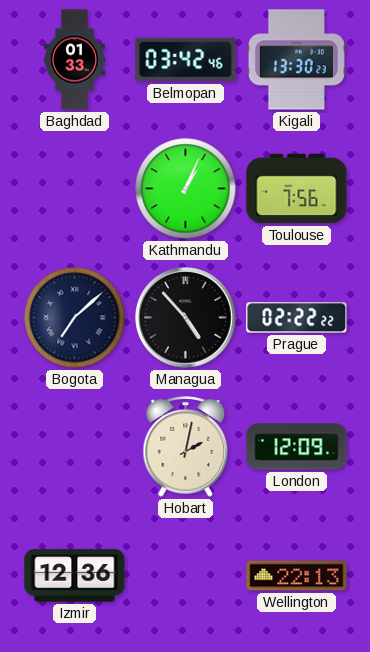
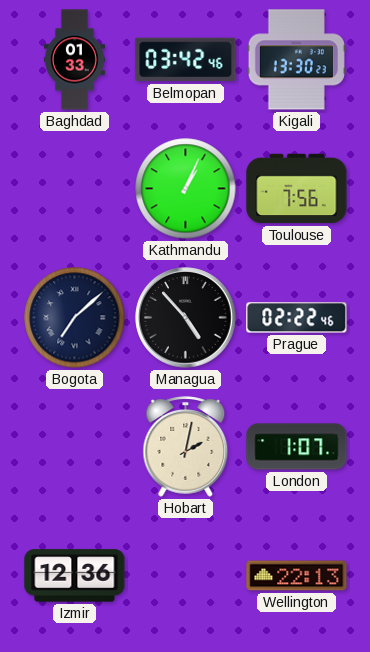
Prague: 02:22:22 -> 02:22:46
London: 12:09 -> 1:07
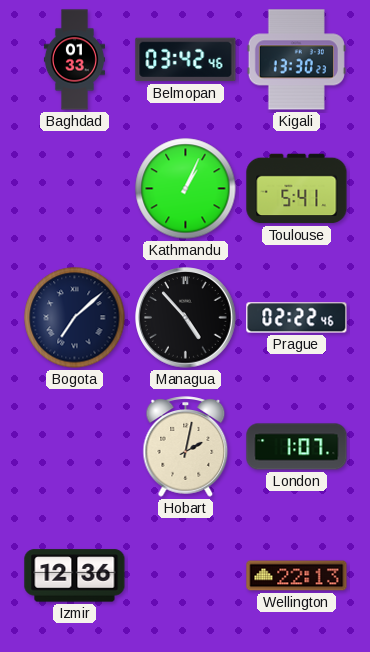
Toulouse: 7:56 -> 5:41
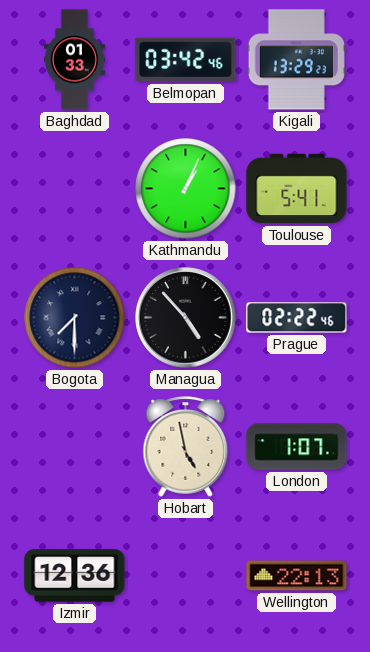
Kigali: 13:30 -> 13:29
Bogota: 7:08 -> 7:30
Hobart: 2:02 -> 4:58
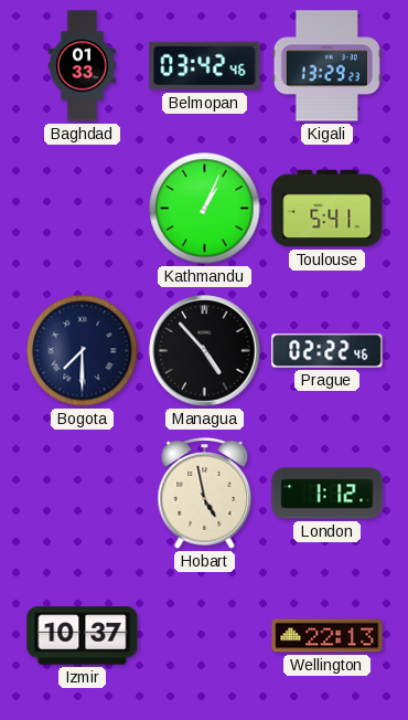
London: 1:07 -> 1:12
Izmir: 12:36 -> 10:37
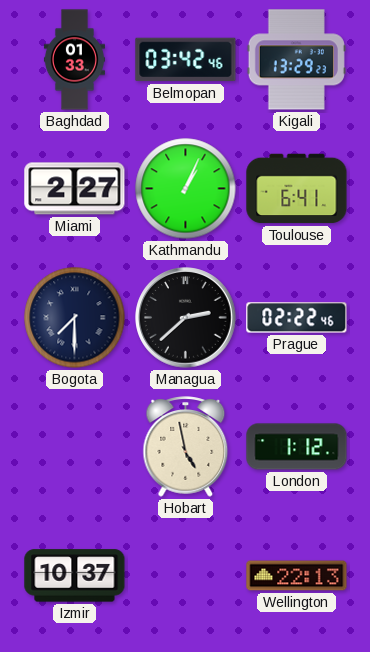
Miami: none -> 2:27
Toulouse: 5:41 -> 6:41
Managua: 4:53 -> 2:38
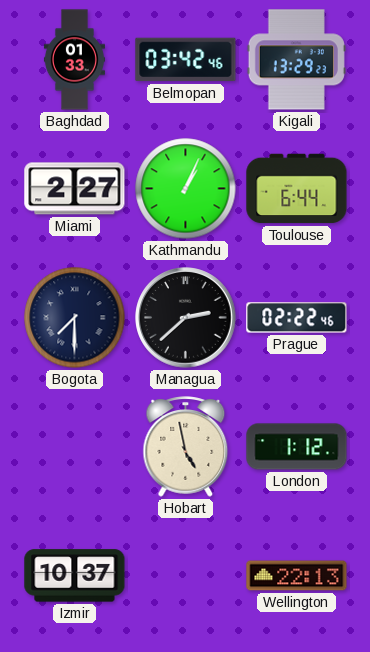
Toulouse: 6:41 -> 6:44
